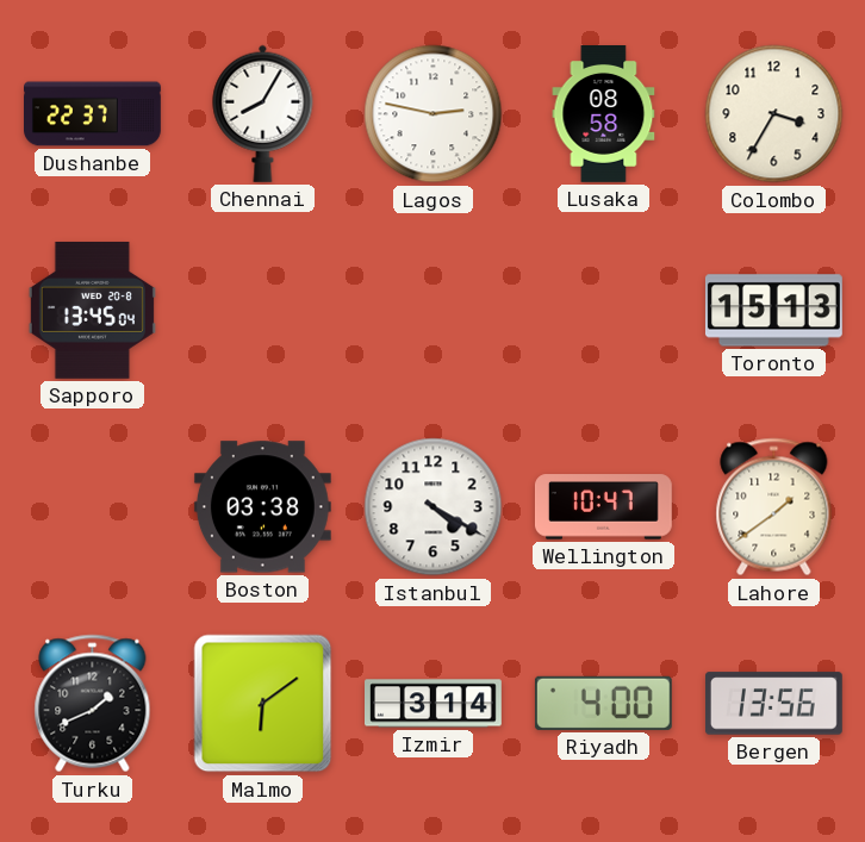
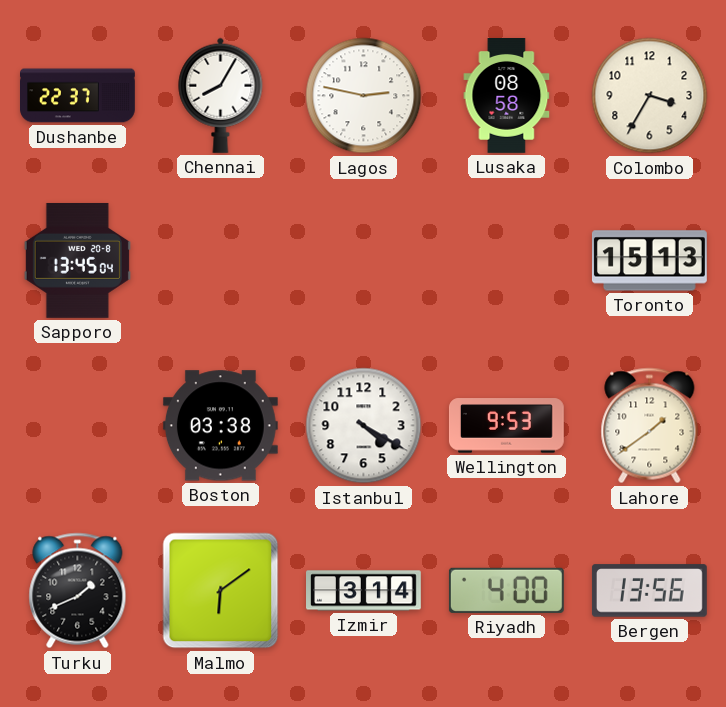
Wellington: 10:47 -> 9:53
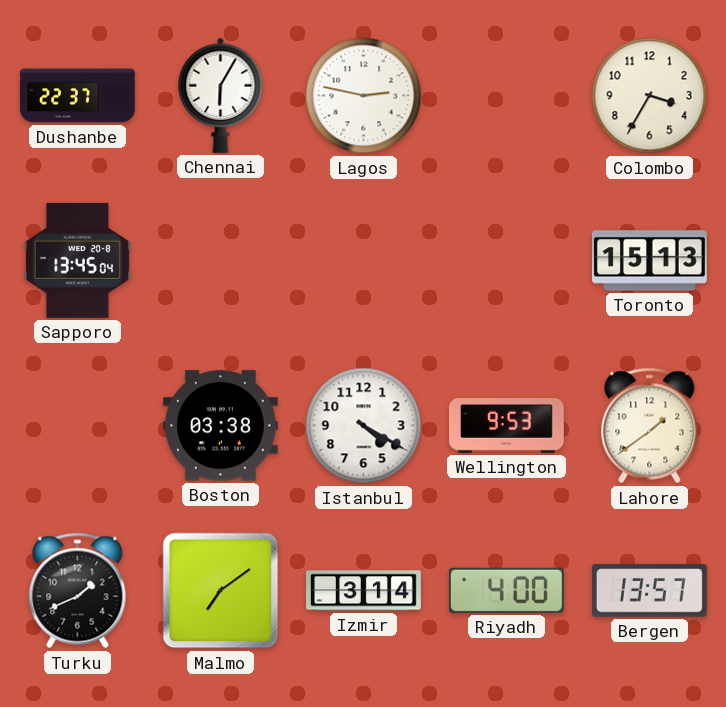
Chennai: 8:05 -> 6:05
Lusaka: 08:58 -> none
Malmo: 6:09 -> 7:09
Bergen: 13:56 -> 13:57
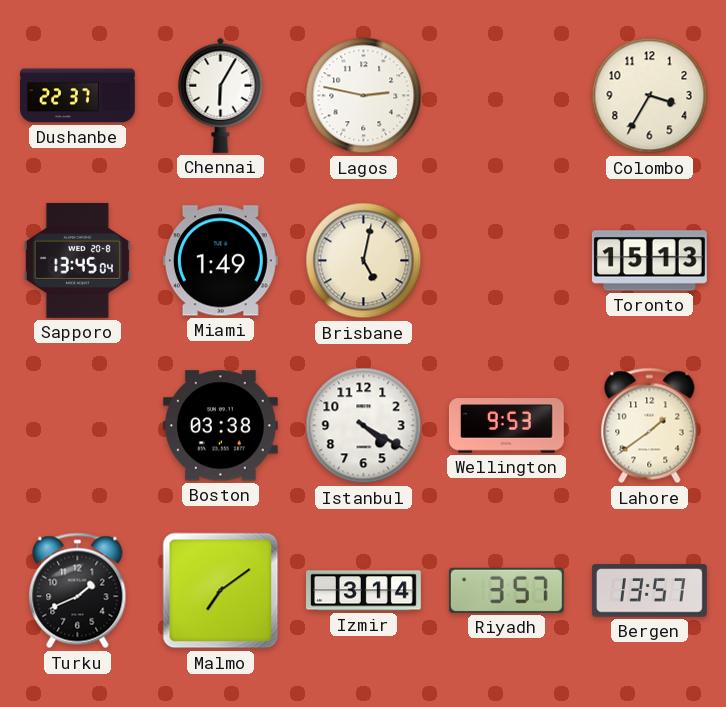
Miami: none -> 1:49
Brisbane: none -> 5:02
Riyadh: 4:00 -> 3:57
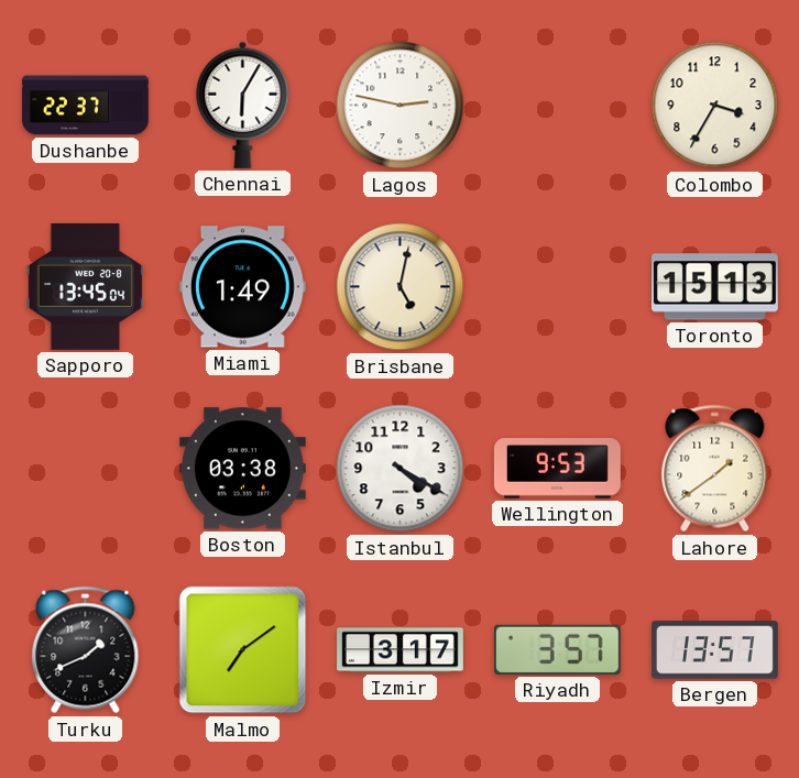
Izmir: 3:14 -> 3:17
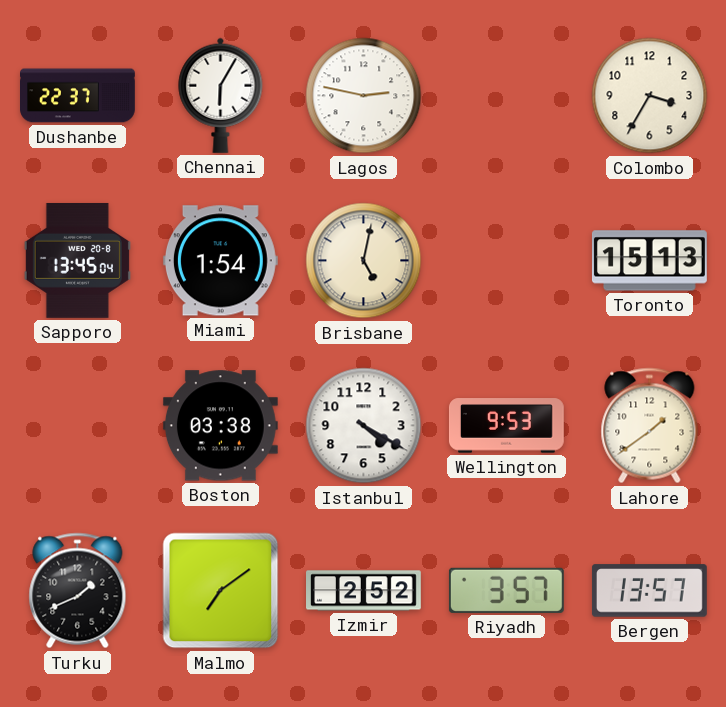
Miami: 1:49 -> 1:54
Izmir: 3:17 -> 2:52
